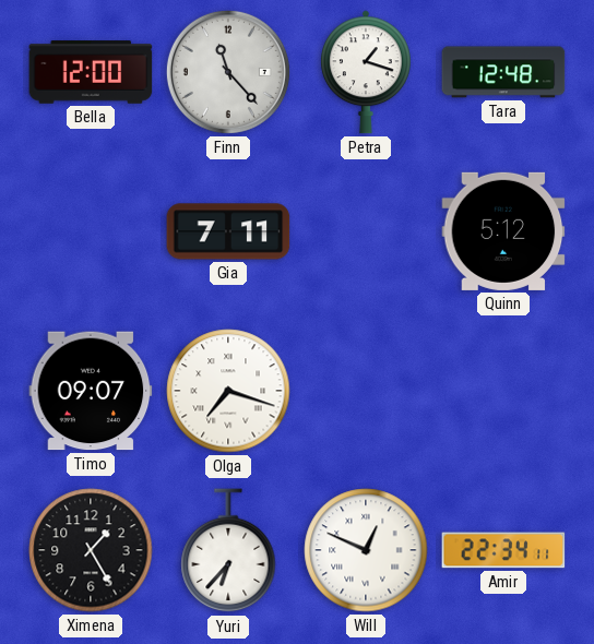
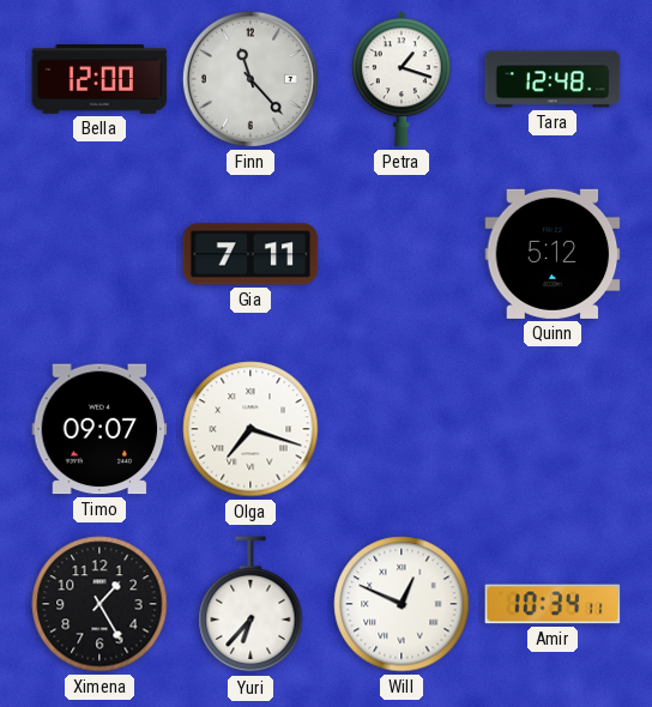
Amir: 22:34 -> 10:34
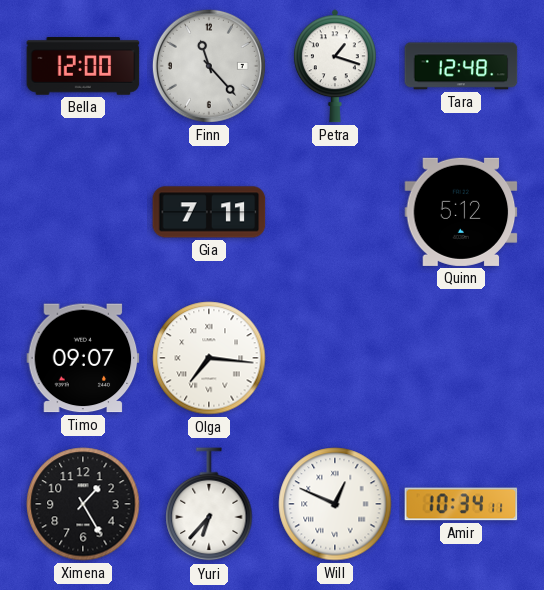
Olga: 7:18 -> 7:16
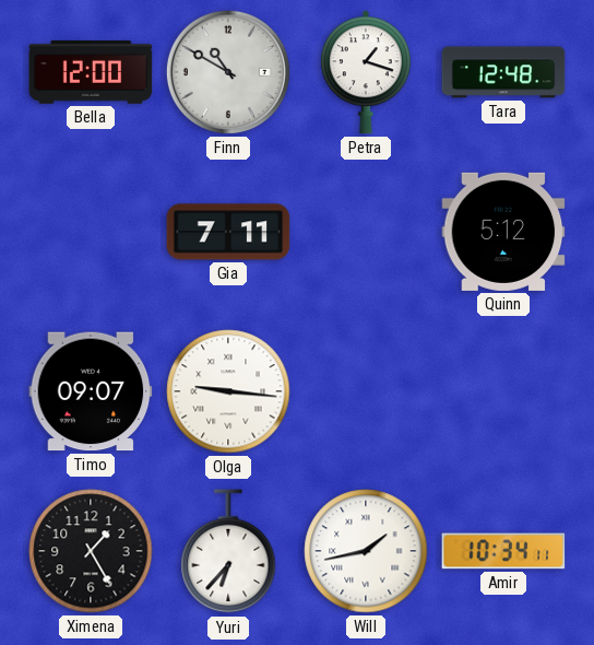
Finn: 11:23 -> 10:50
Olga: 7:16 -> 9:16
Will: 12:49 -> 1:43
